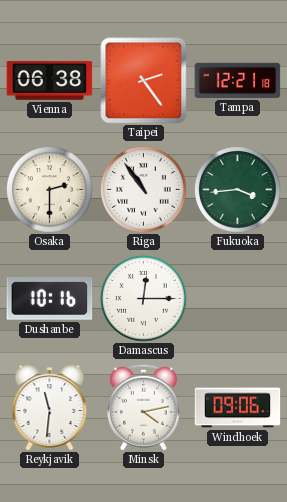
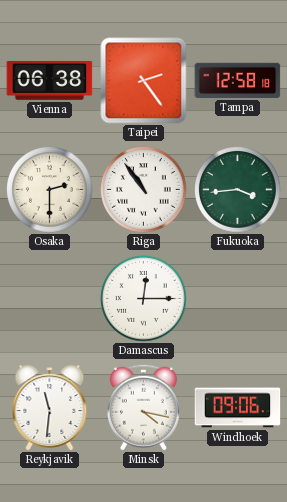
Tampa: 12:21 -> 12:58
Dushanbe: 10:16 -> none
Minsk: 4:13 -> 4:17
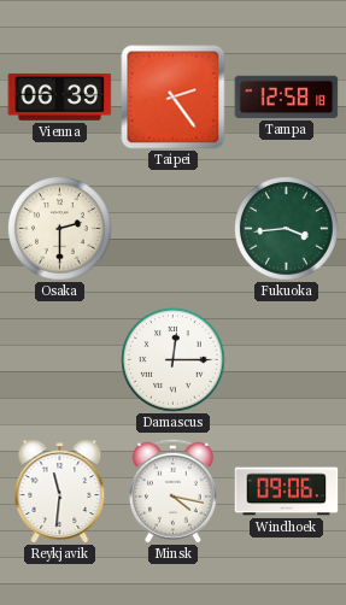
Vienna: 06:38 -> 06:39
Riga: 10:54 -> none
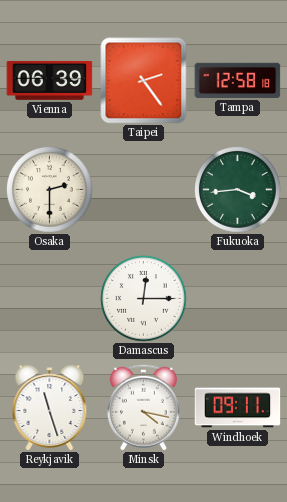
Reykjavik: 11:31 -> 11:27
Windhoek: 09:06 -> 09:11
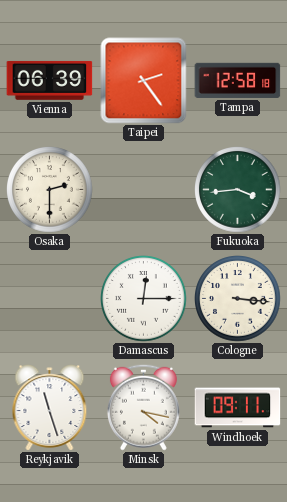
Cologne: none -> 3:16
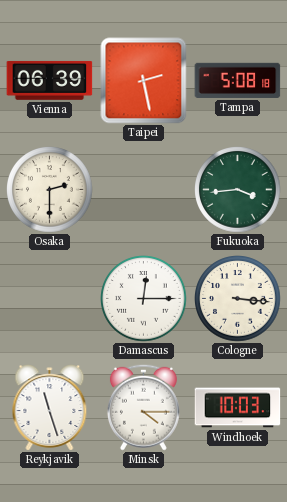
Taipei: 2:24 -> 2:28
Tampa: 12:58 -> 5:08
Minsk: 4:17 -> 4:15
Windhoek: 09:11 -> 10:03
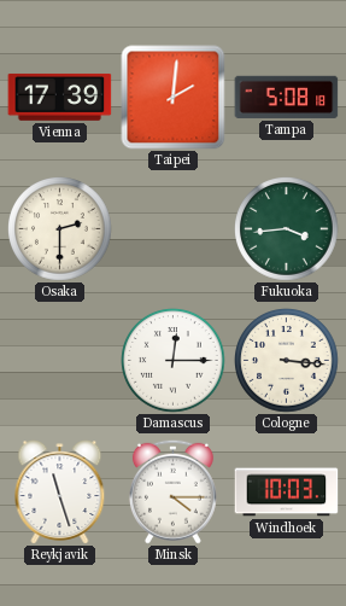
Vienna: 06:39 -> 17:39
Taipei: 2:28 -> 2:01
